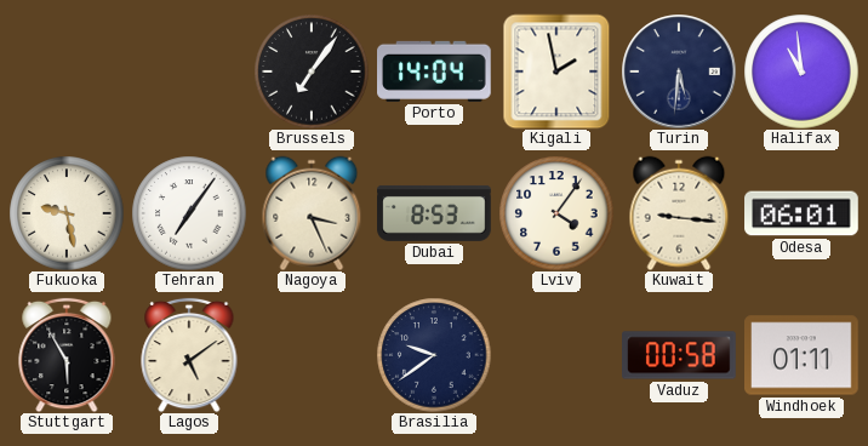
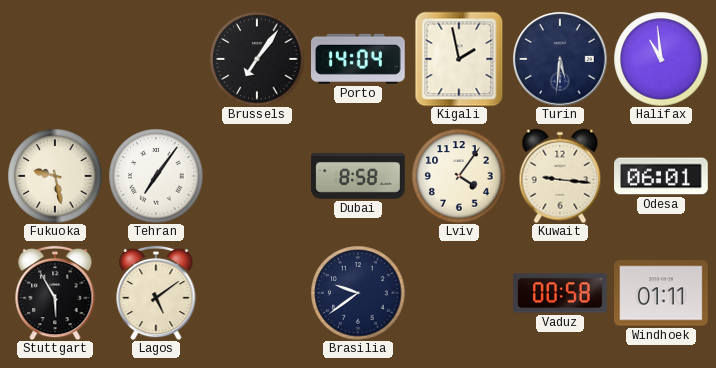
Nagoya: 3:26 -> none
Dubai: 8:53 -> 8:58
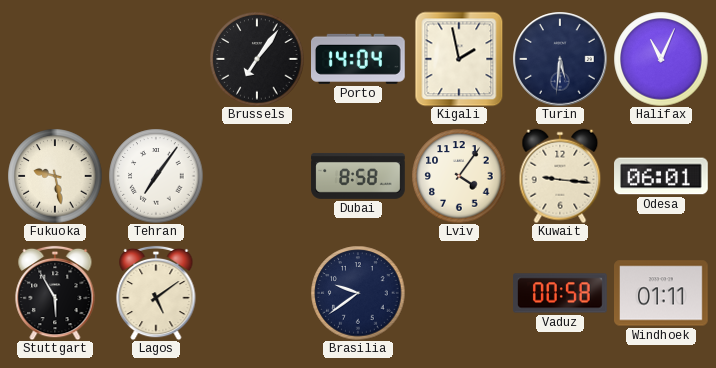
Halifax: 10:59 -> 11:04
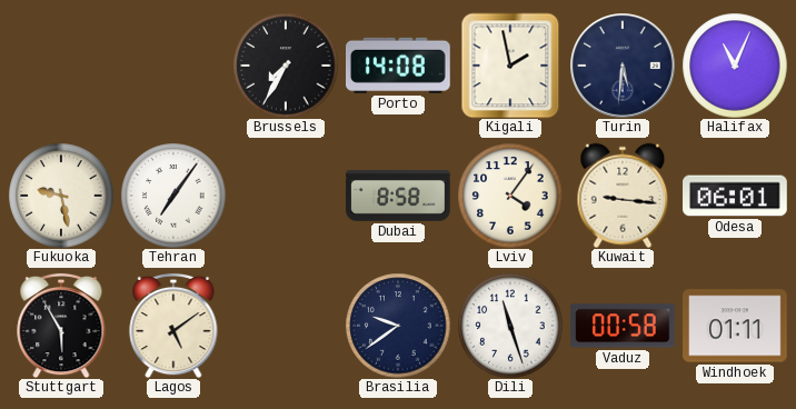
Brussels: 7:06 -> 7:35
Porto: 14:04 -> 14:08
Dili: none -> 11:27
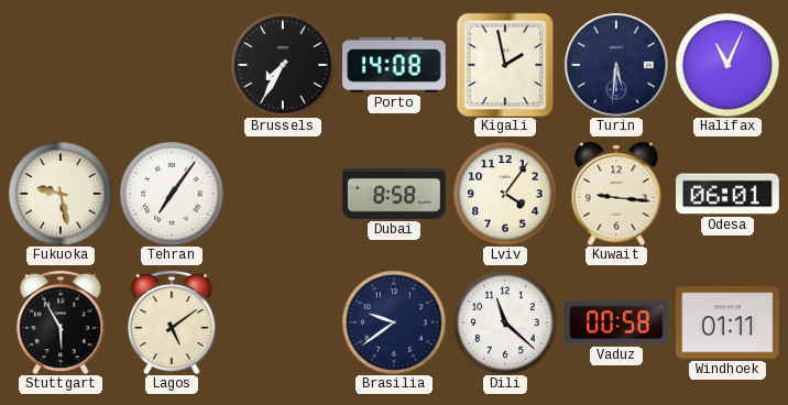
Dili: 11:27 -> 11:22
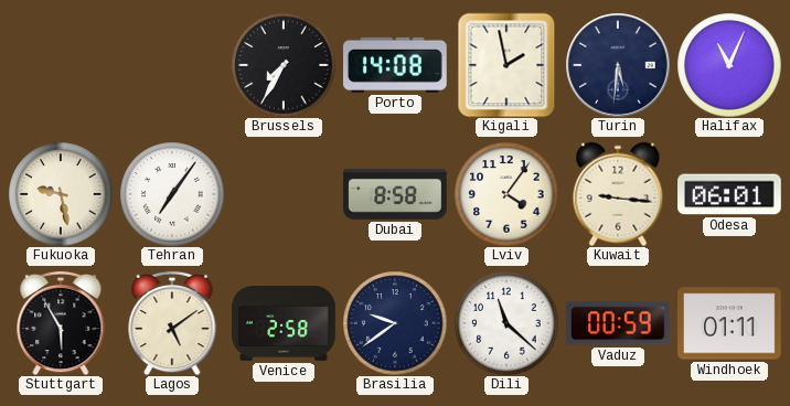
Venice: none -> 2:58
Vaduz: 00:58 -> 00:59
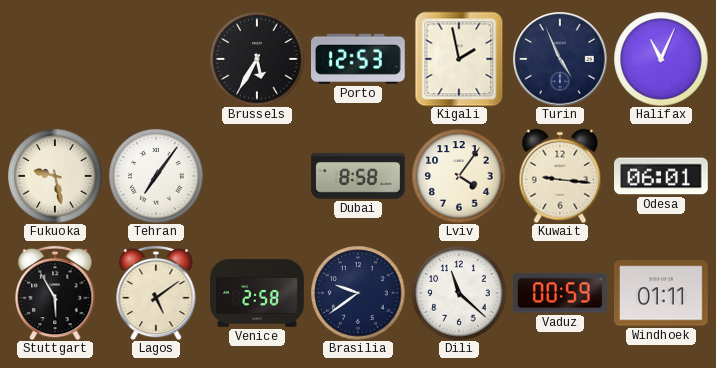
Brussels: 7:35 -> 5:35
Porto: 14:08 -> 12:53
Turin: 5:31 -> 4:56
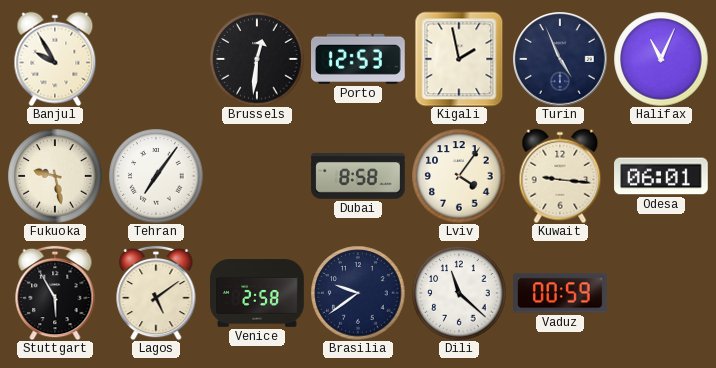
Banjul: none -> 9:55
Brussels: 5:35 -> 12:31
Windhoek: 01:11 -> none
